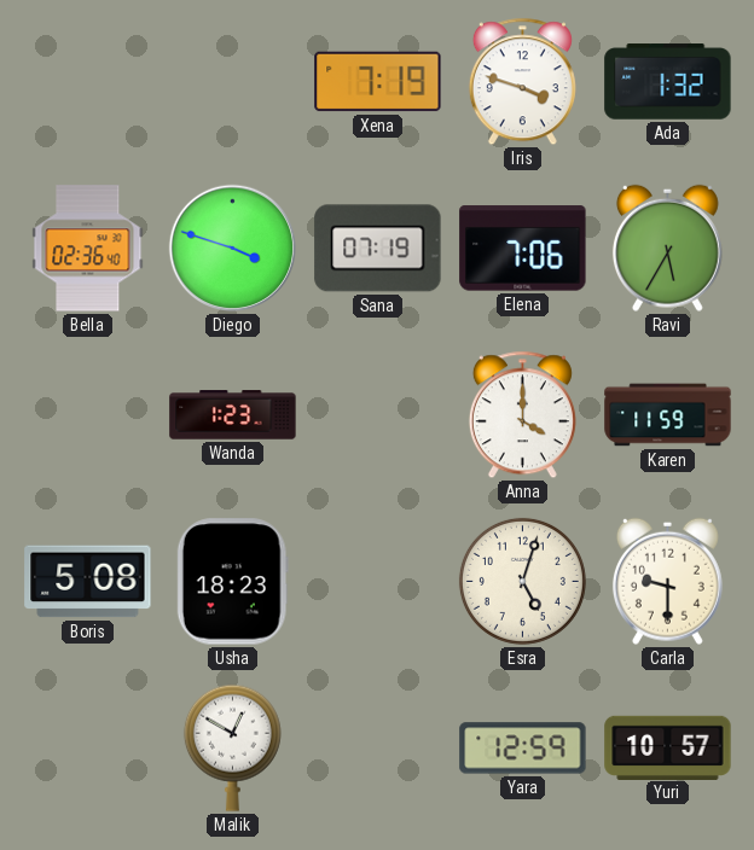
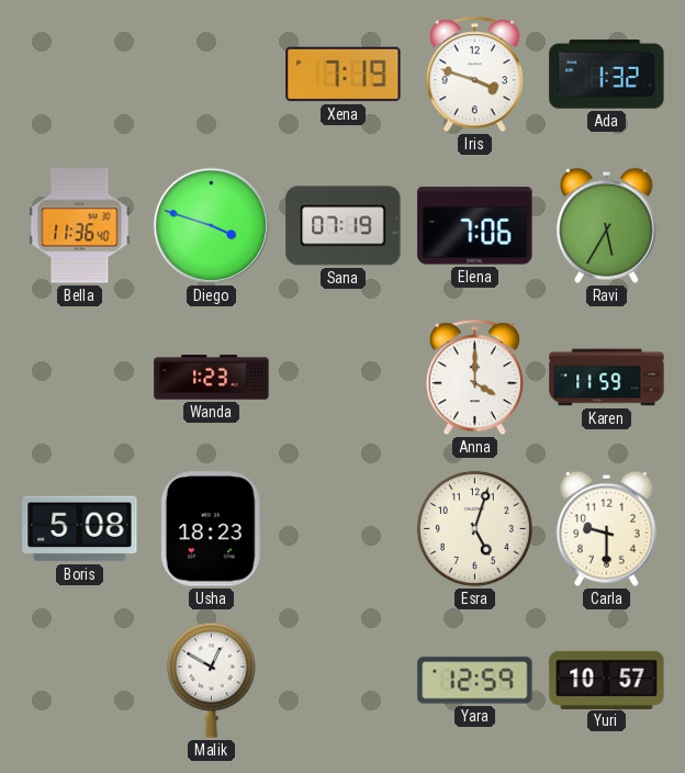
Bella: 02:36 -> 11:36
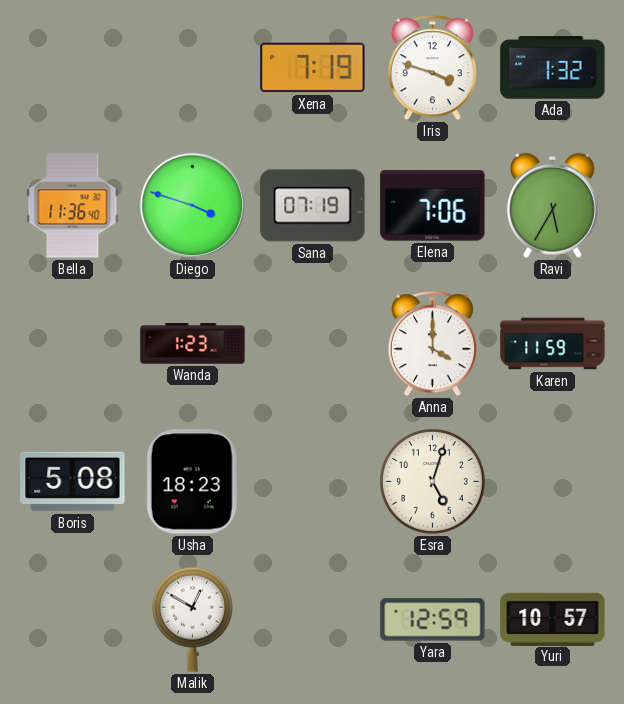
Carla: 9:30 -> none
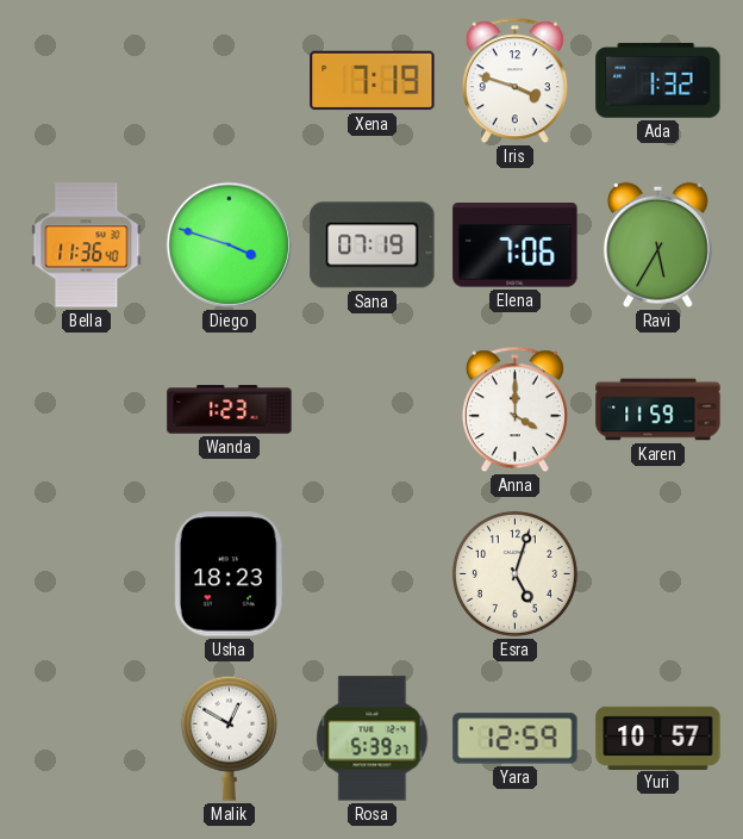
Boris: 5:08 -> none
Rosa: none -> 5:39
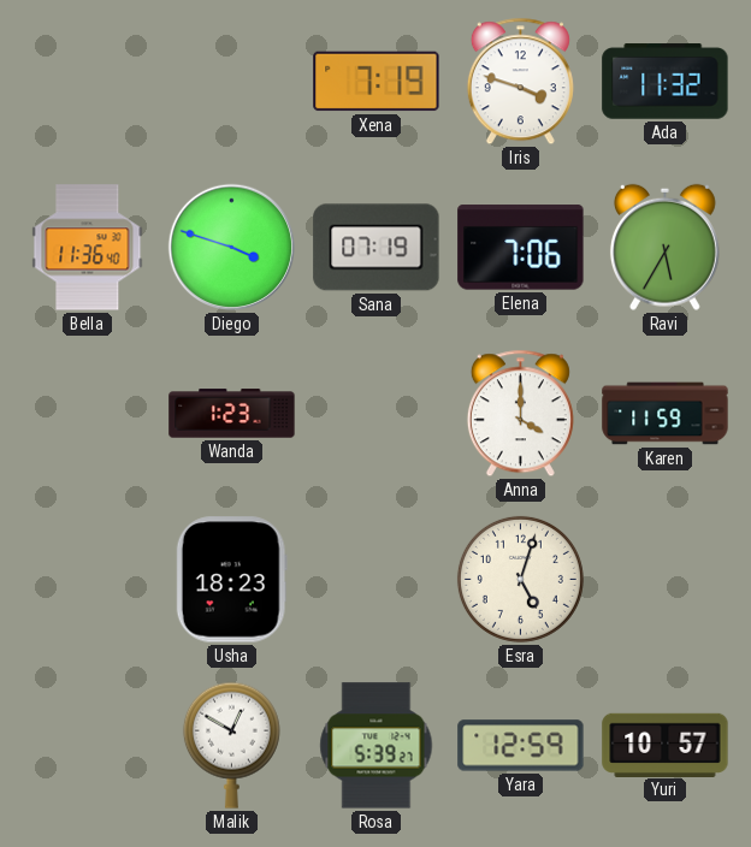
Ada: 1:32 -> 11:32
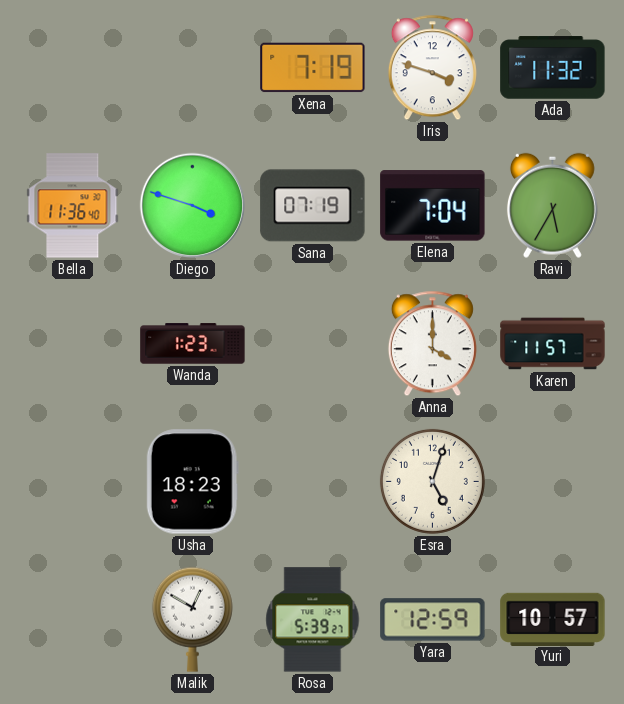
Elena: 7:06 -> 7:04
Karen: 11:59 -> 11:57
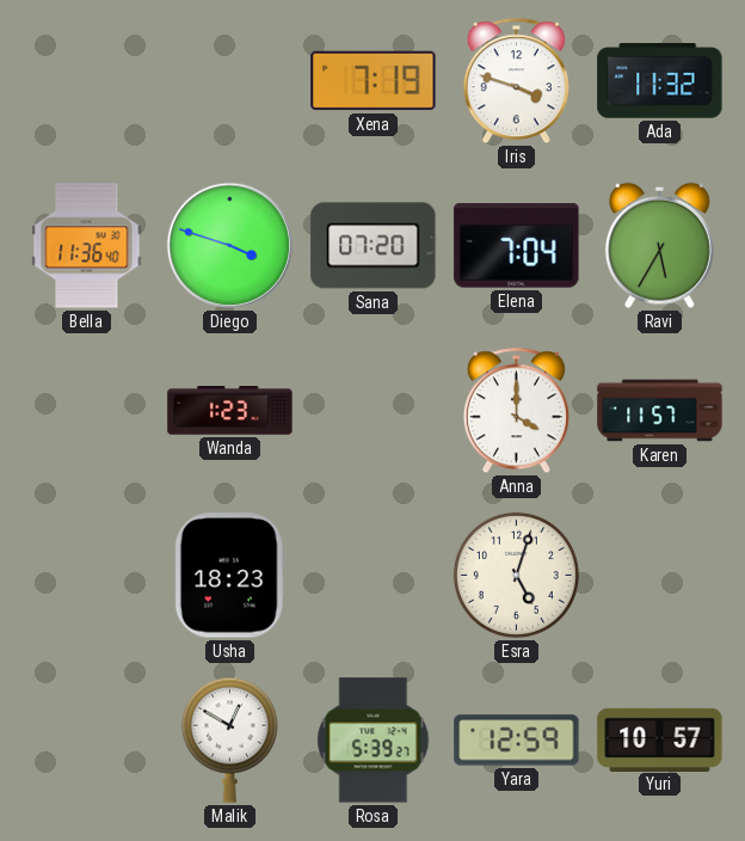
Sana: 07:19 -> 07:20
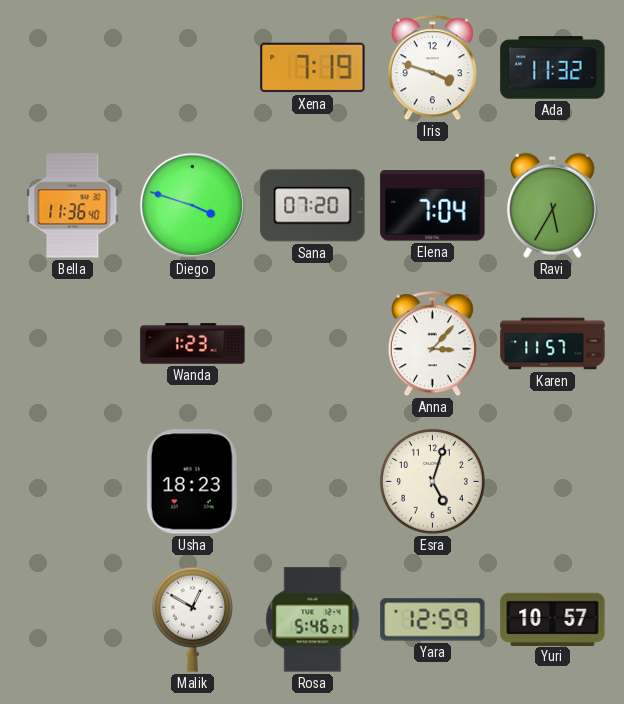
Anna: 4:00 -> 3:07
Rosa: 5:39 -> 5:46
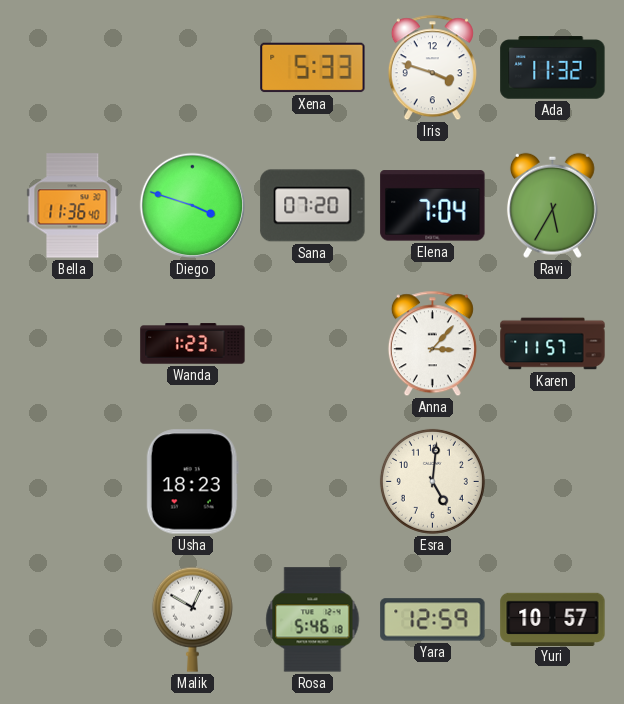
Xena: 7:19 -> 5:33
Esra: 5:03 -> 5:01
Rosa: 5:46:27 -> 5:46:18
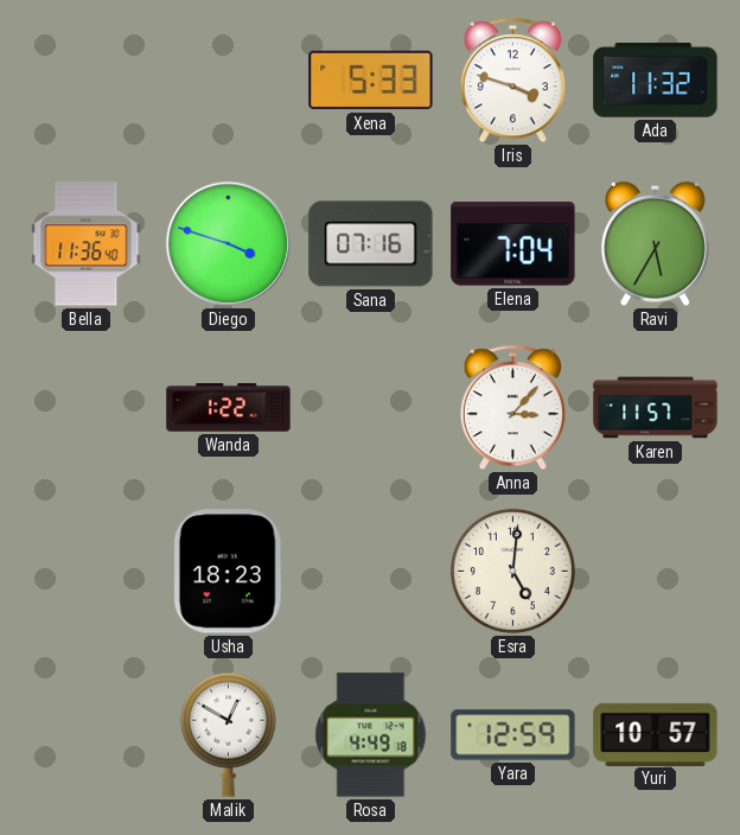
Sana: 07:20 -> 07:16
Wanda: 1:23 -> 1:22
Rosa: 5:46 -> 4:49
